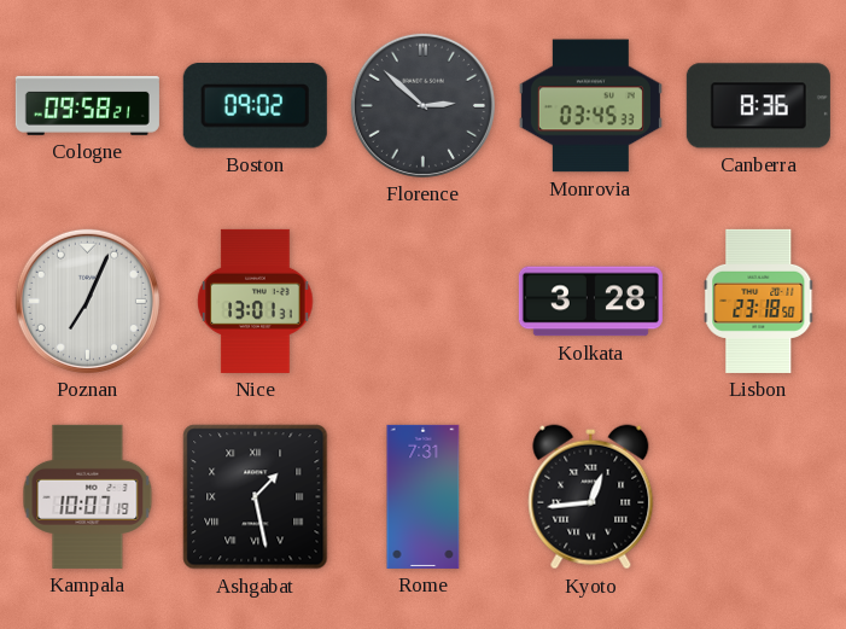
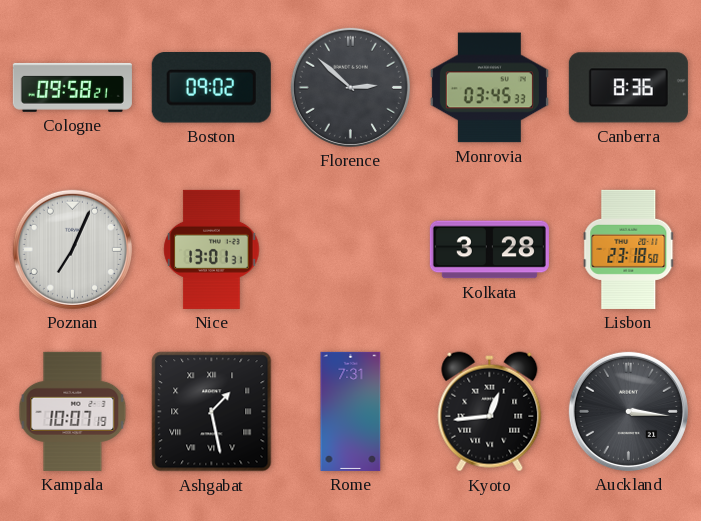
Auckland: none -> 3:16
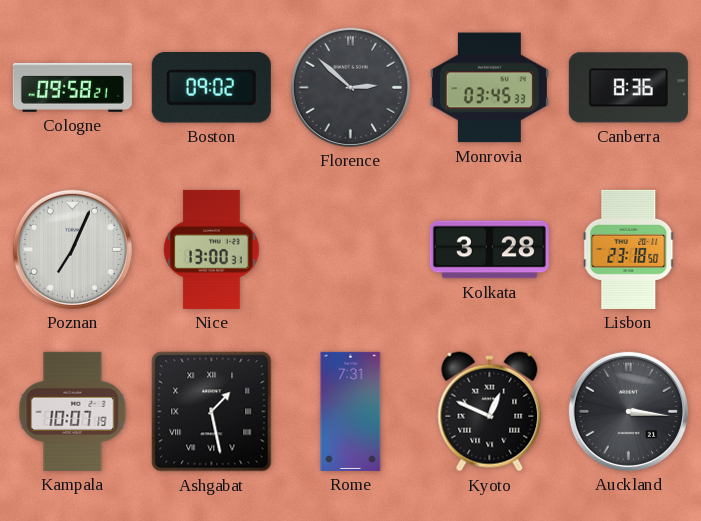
Nice: 13:01 -> 13:00
Kyoto: 12:44 -> 12:49
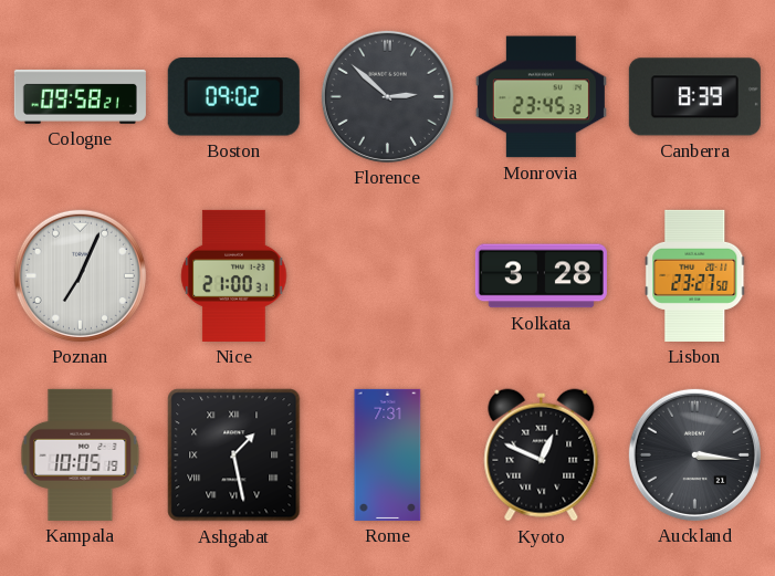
Monrovia: 03:45 -> 23:45
Canberra: 8:36 -> 8:39
Nice: 13:00 -> 21:00
Lisbon: 23:18 -> 23:27
Kampala: 10:07 -> 10:05
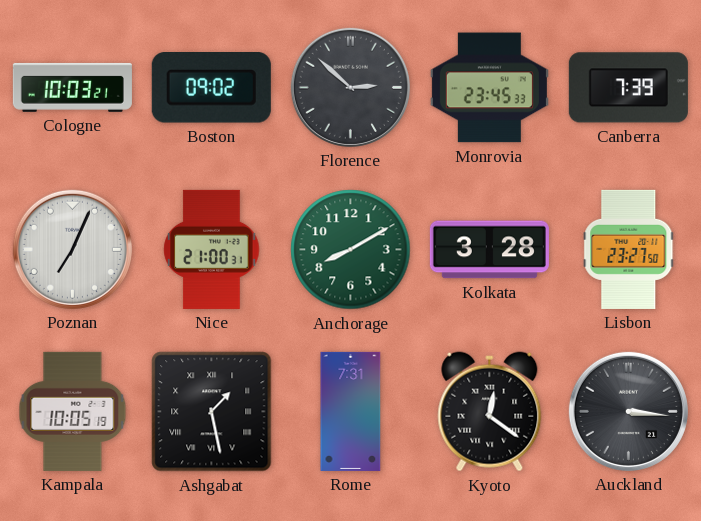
Cologne: 09:58 -> 10:03
Canberra: 8:39 -> 7:39
Anchorage: none -> 8:10
Kyoto: 12:49 -> 12:21
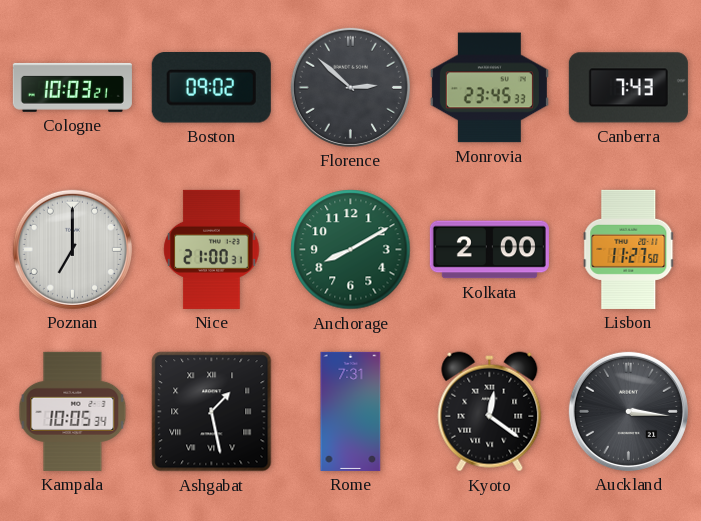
Canberra: 7:39 -> 7:43
Poznan: 7:04 -> 7:00
Kolkata: 3:28 -> 2:00
Lisbon: 23:27 -> 11:27
Kampala: 10:05:19 -> 10:05:34
